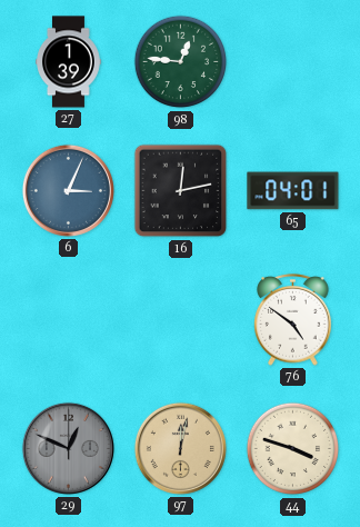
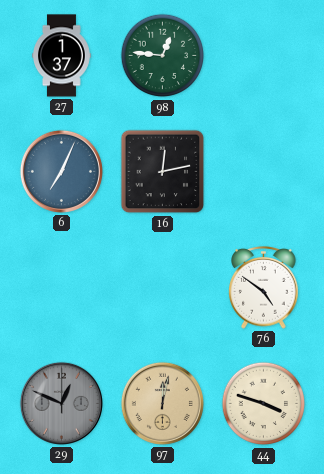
27: 1:39 -> 1:37
6: 3:04 -> 7:04
65: 04:01 -> none
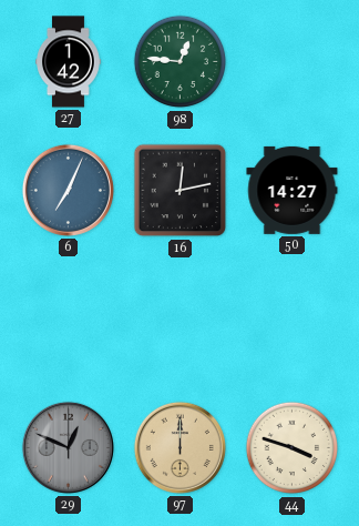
27: 1:37 -> 1:42
50: none -> 14:27
76: 4:51 -> none
97: 12:02 -> 12:00
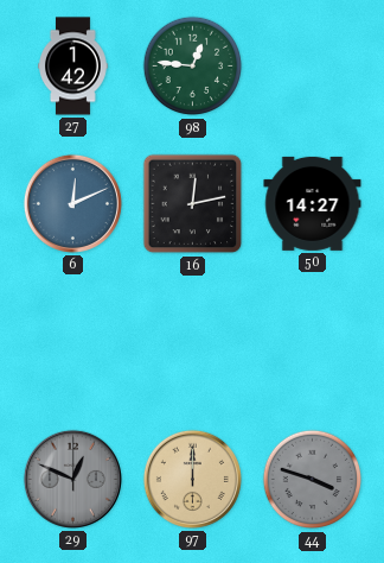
6: 7:04 -> 12:11
44 dial: cream -> grey
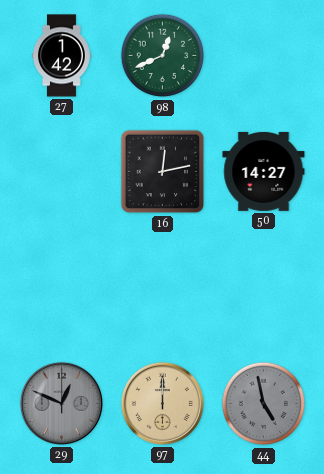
98: 12:46 -> 12:41
6: 12:11 -> none
44: 3:48 -> 4:58
